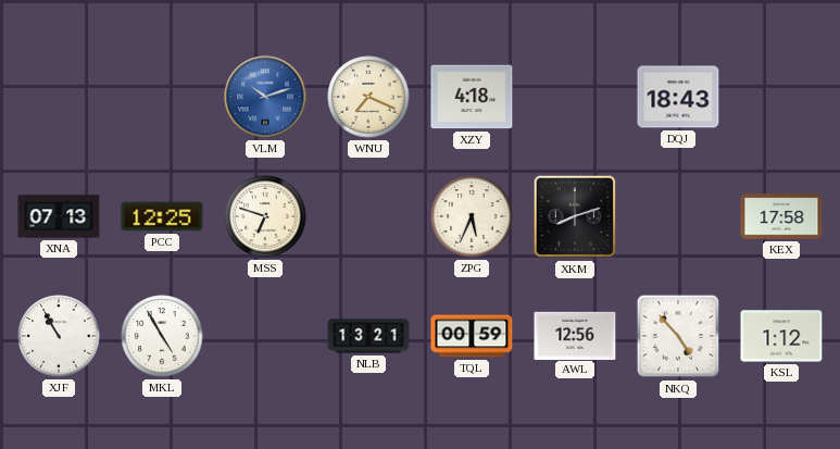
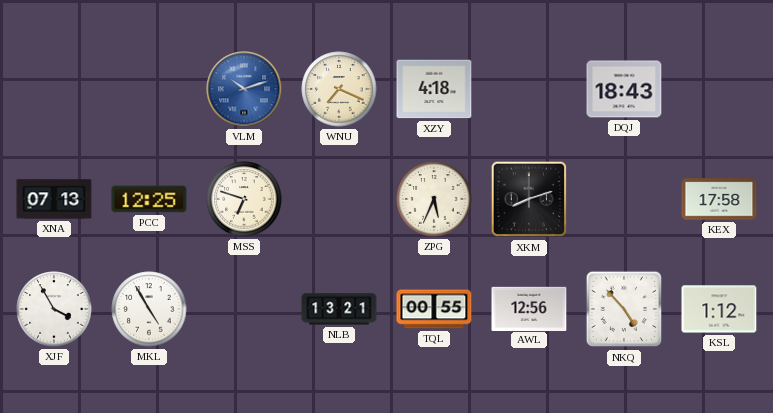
XJF: 10:55 -> 3:55
TQL: 00:59 -> 00:55
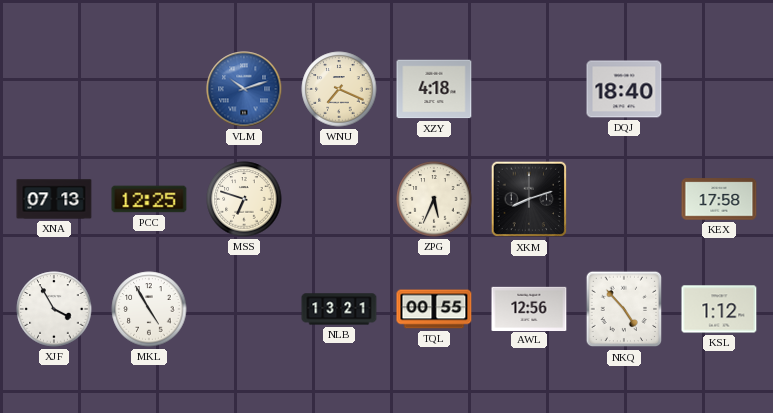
DQJ: 18:43 -> 18:40
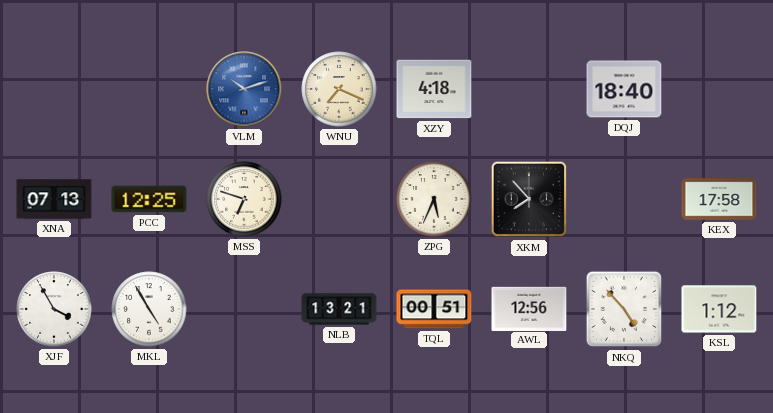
XKM: 8:12 -> 7:53
TQL: 00:55 -> 00:51
